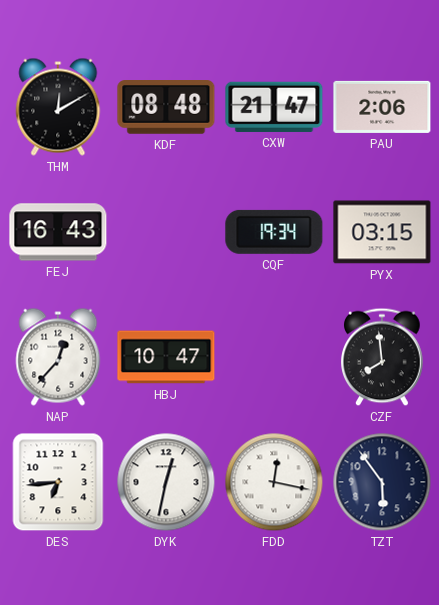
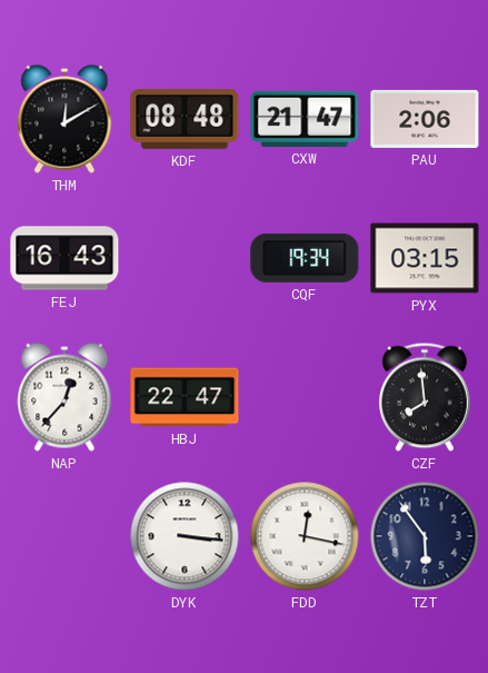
HBJ: 10:47 -> 22:47
DES: 6:44 -> none
DYK: 12:32 -> 3:16
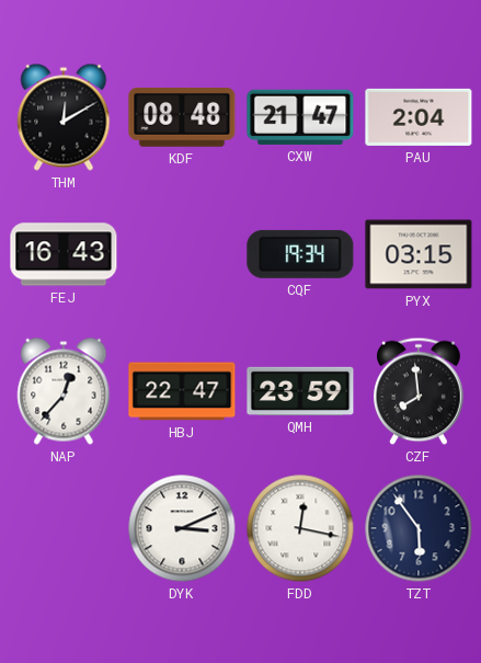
PAU: 2:06 -> 2:04
QMH: none -> 23:59
DYK: 3:16 -> 3:11
